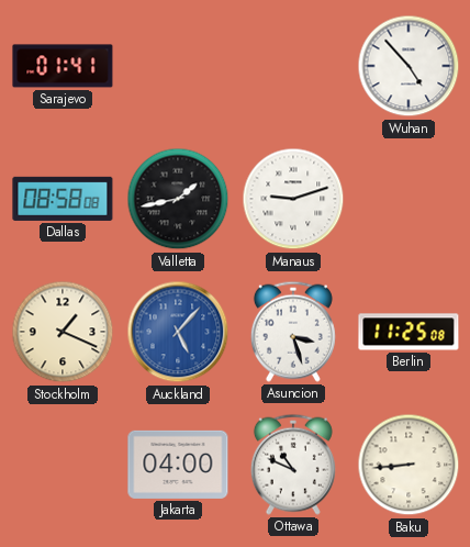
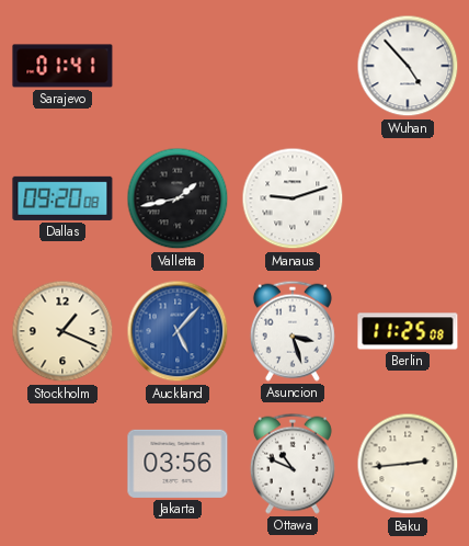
Dallas: 08:58 -> 09:20
Jakarta: 04:00 -> 03:56
Baku: 8:44 -> 2:44
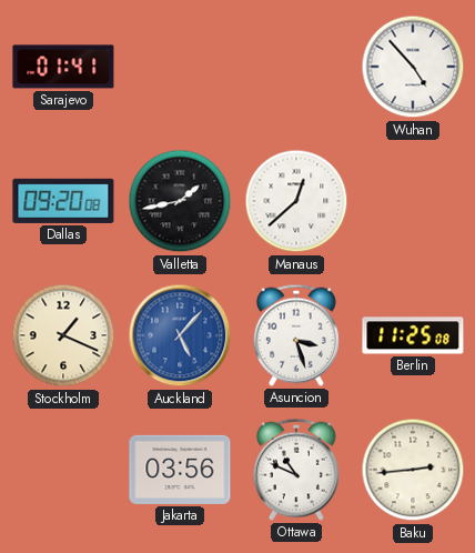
Manaus: 9:12 -> 12:38
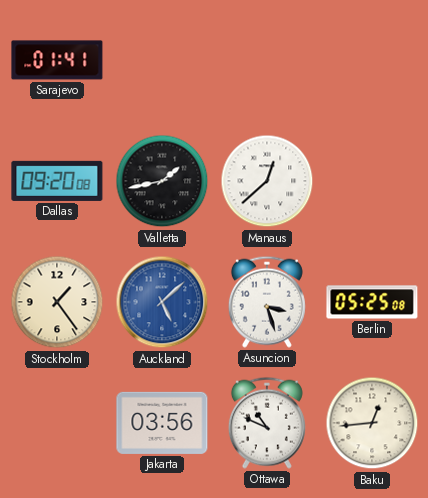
Wuhan: 4:53 -> none
Stockholm: 1:19 -> 1:24
Auckland: 5:07 -> 5:08
Berlin: 11:25 -> 05:25
Baku: 2:44 -> 12:44
